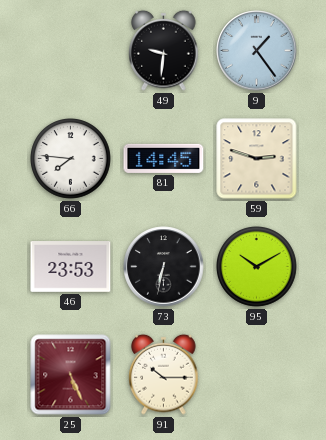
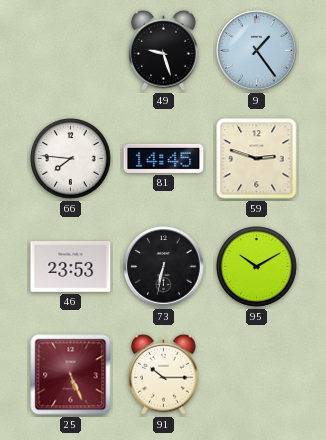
49: 9:31 -> 9:27
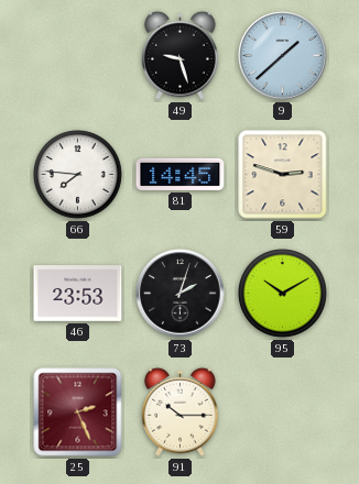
9: 1:24 -> 1:38
73: 6:32 -> 2:03
25: 5:26 -> 2:26
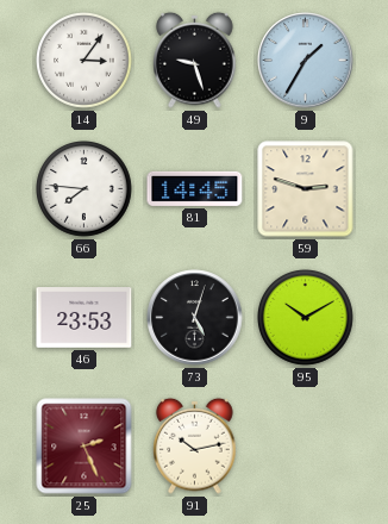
14: none -> 3:06
9: 1:38 -> 1:35
73: 2:03 -> 5:03
91: 10:15 -> 10:13
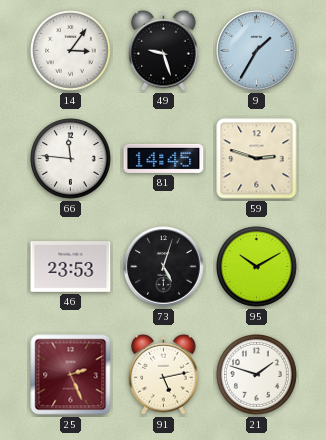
66: 7:46 -> 11:46
91: 10:13 -> 5:13
21: none -> 1:48
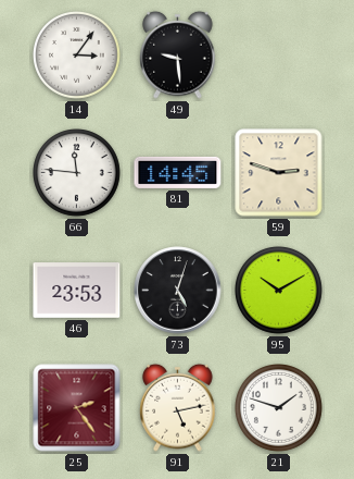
49: 9:27 -> 9:29
9: 1:35 -> none
25: 2:26 -> 2:24
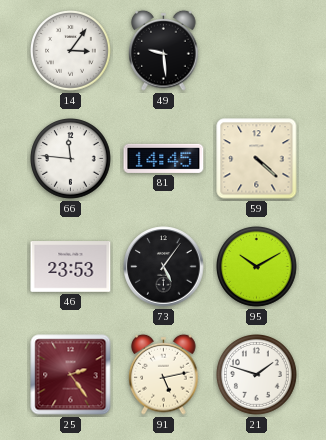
59: 2:48 -> 4:22
73: 5:03 -> 5:06
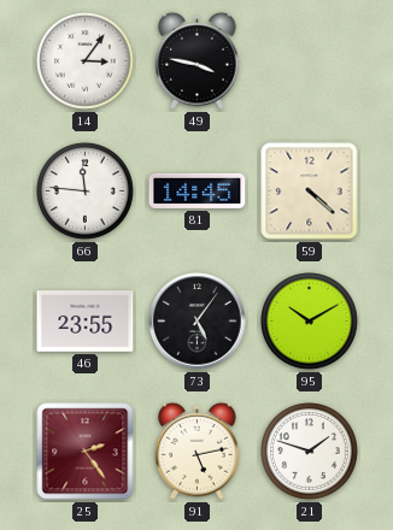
49: 9:29 -> 3:47
46: 23:53 -> 23:55
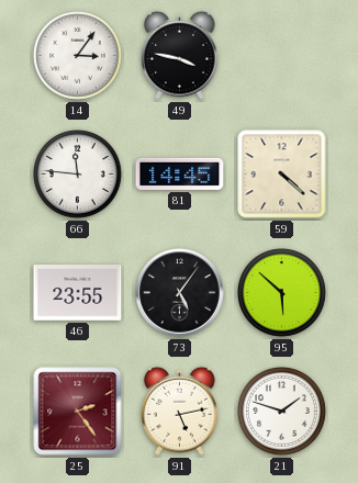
95: 10:10 -> 5:52
